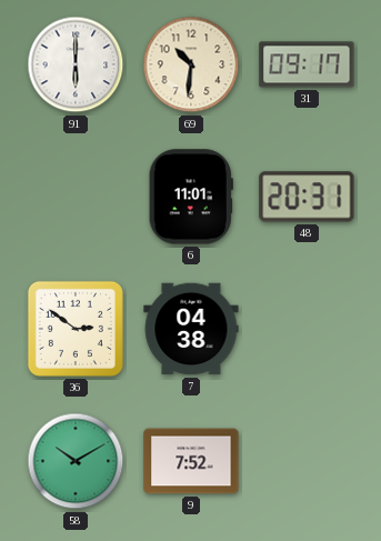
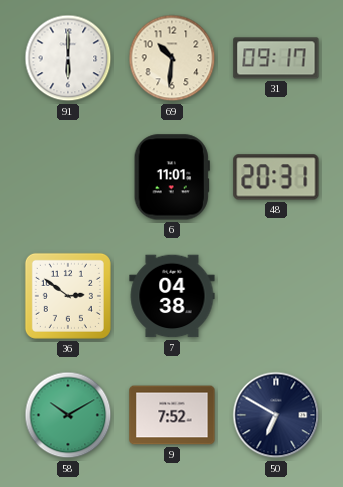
50: none -> 6:50
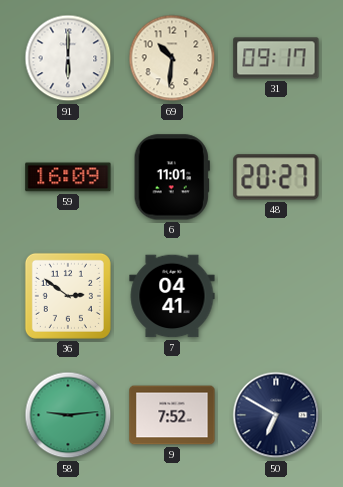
59: none -> 16:09
48: 20:31 -> 20:27
7: 04:38 -> 04:41
58: 10:10 -> 9:14
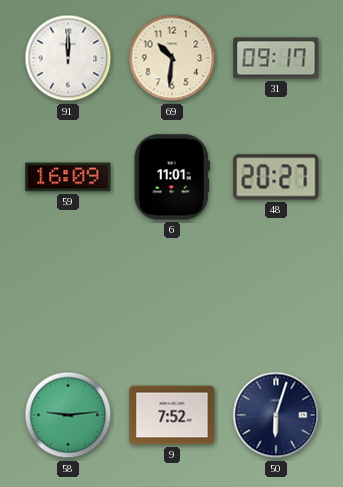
91: 6:00 -> 12:00
36: 2:51 -> none
7: 04:41 -> none
50: 6:50 -> 6:03
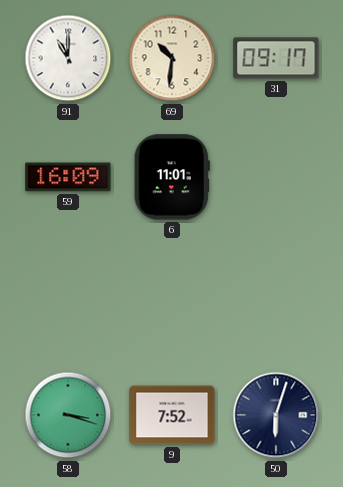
91: 12:00 -> 11:00
48: 20:27 -> none
58: 9:14 -> 3:18
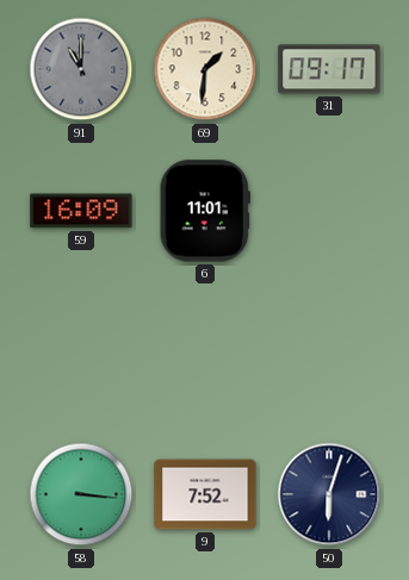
91 dial: white -> grey
69: 10:31 -> 1:31
58: 3:18 -> 3:16
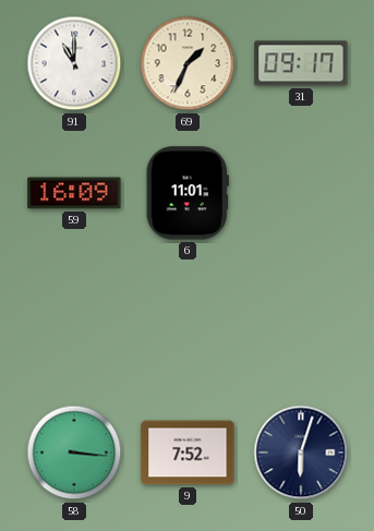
91 dial: grey -> white
69: 1:31 -> 1:34
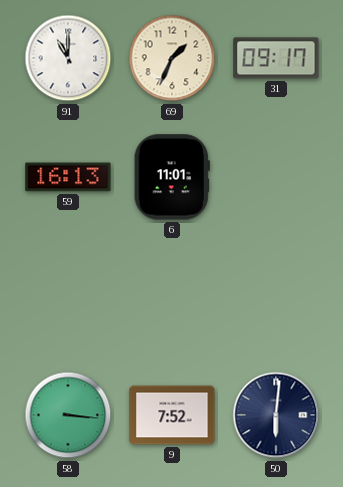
59: 16:09 -> 16:13
50: 6:03 -> 6:01
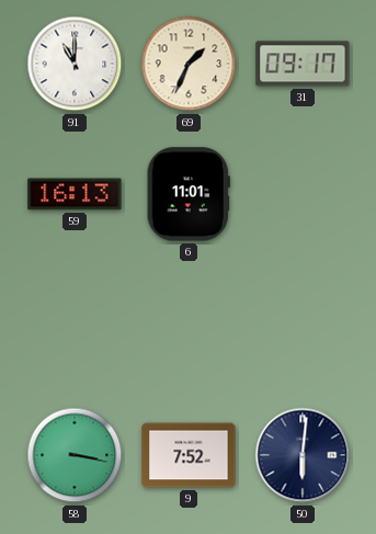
58: 3:16 -> 3:17
